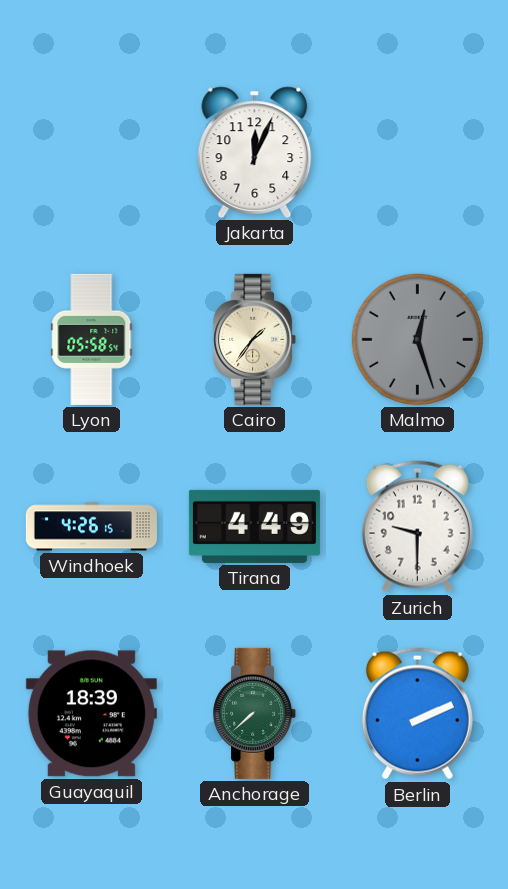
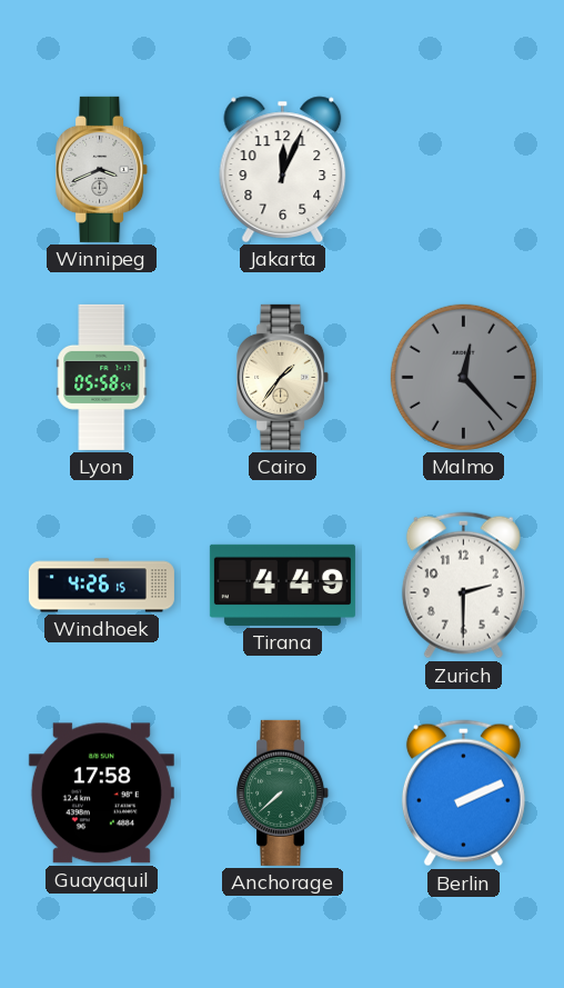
Winnipeg: none -> 3:41
Malmo: 12:27 -> 12:23
Zurich: 9:30 -> 2:30
Guayaquil: 18:39 -> 17:58
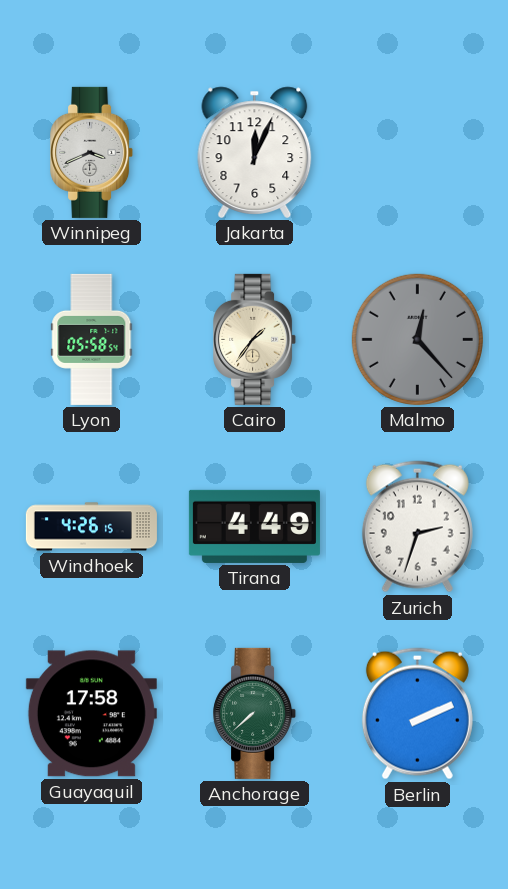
Zurich: 2:30 -> 2:33
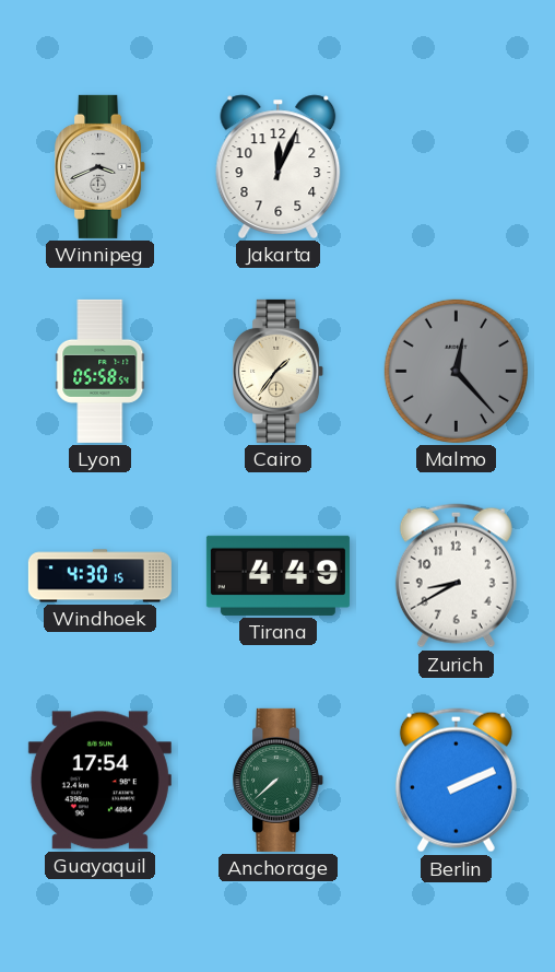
Windhoek: 4:26 -> 4:30
Zurich: 2:33 -> 8:40
Guayaquil: 17:58 -> 17:54
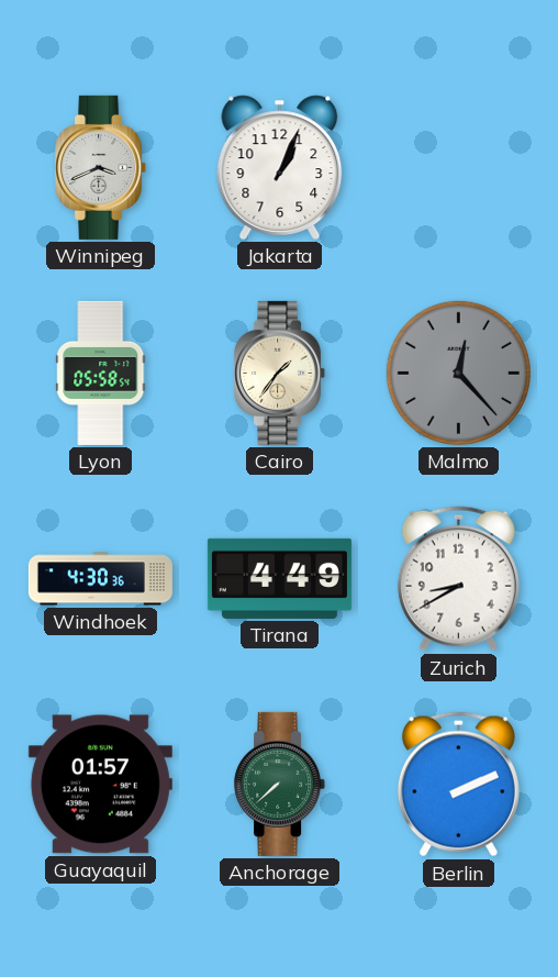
Jakarta: 12:04 -> 1:04
Windhoek: 4:30:15 -> 4:30:36
Guayaquil: 17:54 -> 01:57
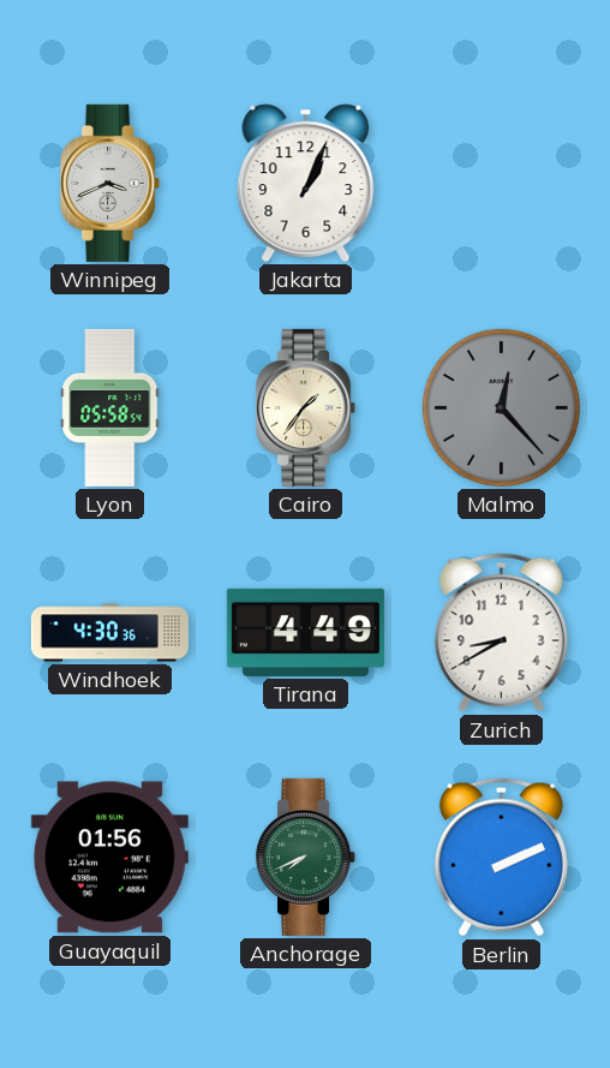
Guayaquil: 01:57 -> 01:56
Anchorage: 7:38 -> 7:41
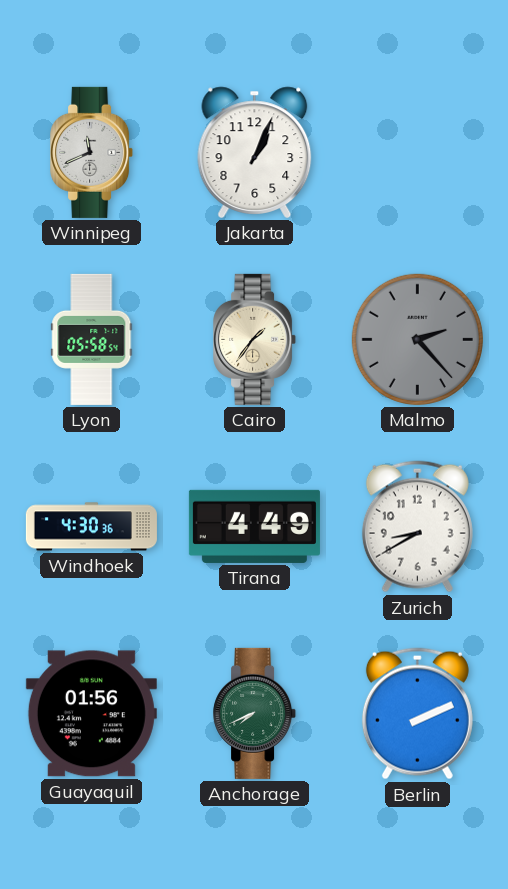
Winnipeg: 3:41 -> 11:41
Malmo: 12:23 -> 2:23
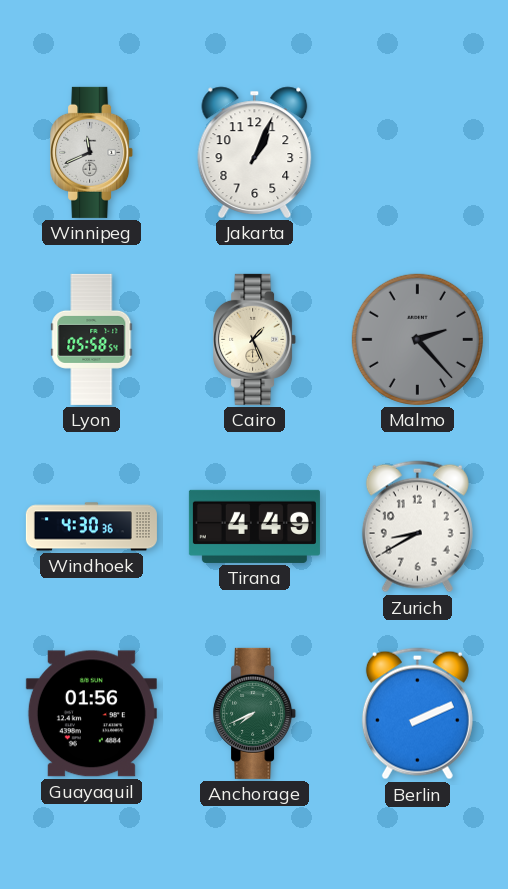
Cairo: 1:36 -> 1:26
